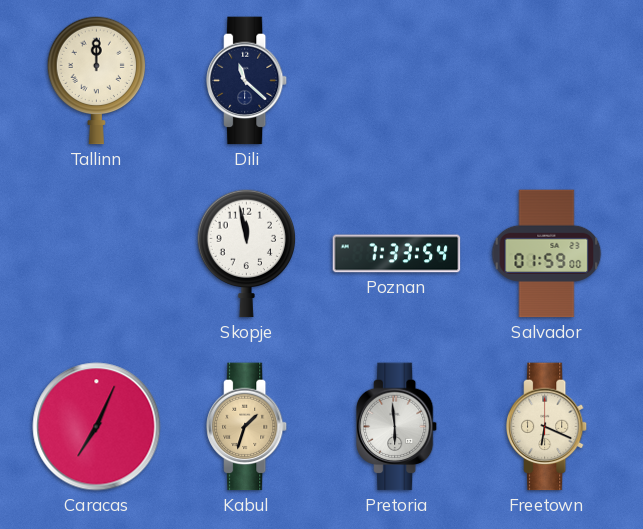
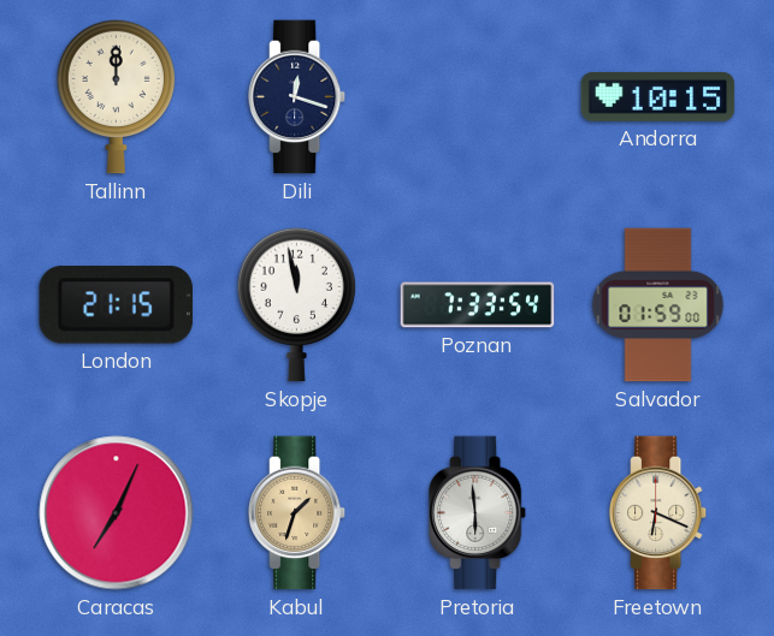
Dili: 11:22 -> 12:18
Andorra: none -> 10:15
London: none -> 21:15
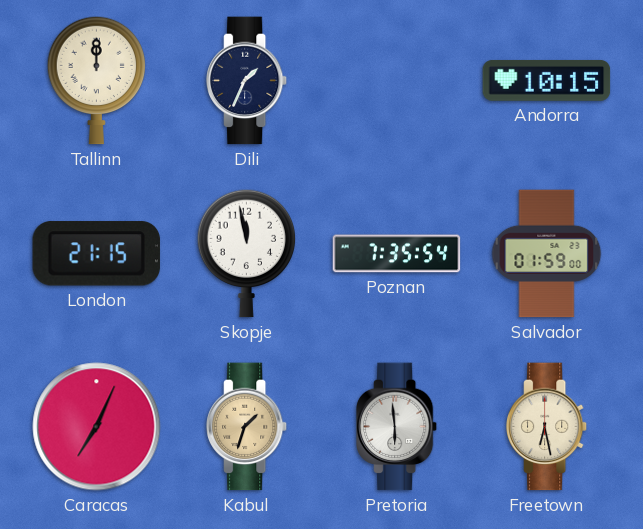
Dili: 12:18 -> 1:34
Poznan: 7:33 -> 7:35
Freetown: 6:19 -> 6:28
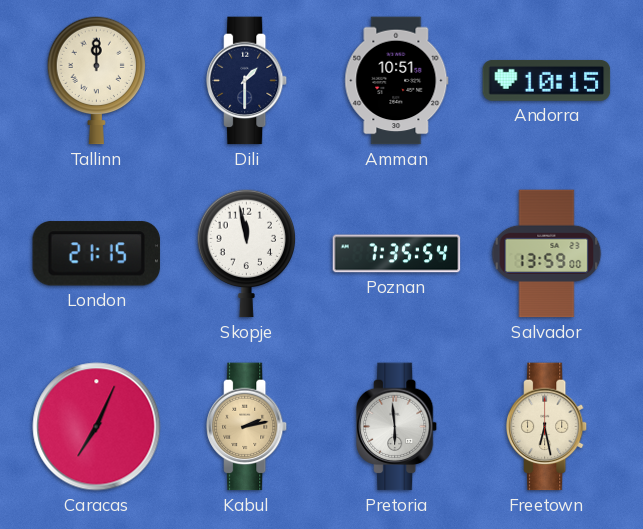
Dili: 1:34 -> 1:30
Amman: none -> 10:51
Salvador: 01:59 -> 13:59
Kabul: 1:33 -> 2:13
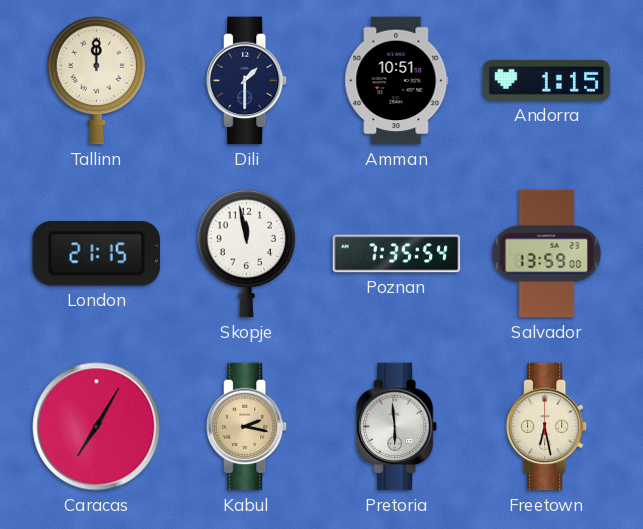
Andorra: 10:15 -> 1:15
Caracas: 7:04 -> 7:05
Kabul: 2:13 -> 2:17
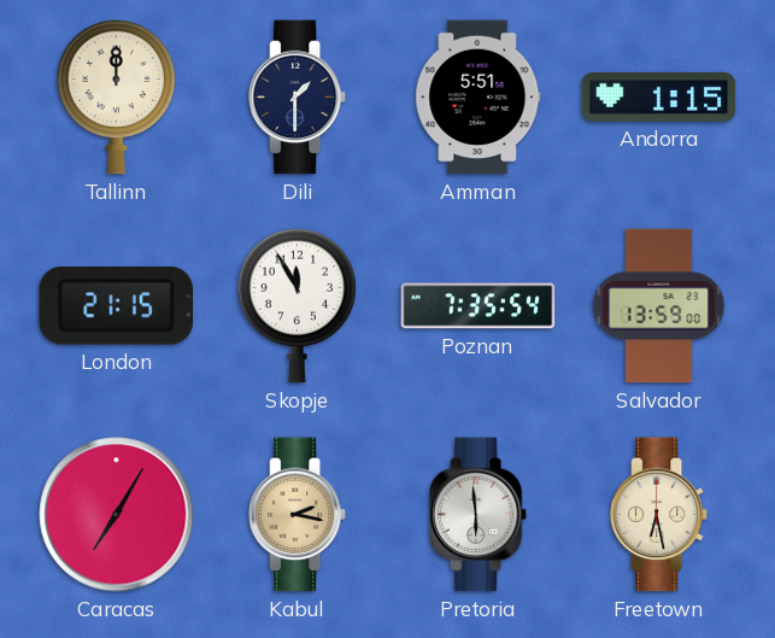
Amman: 10:51 -> 5:51
Skopje: 11:58 -> 11:55
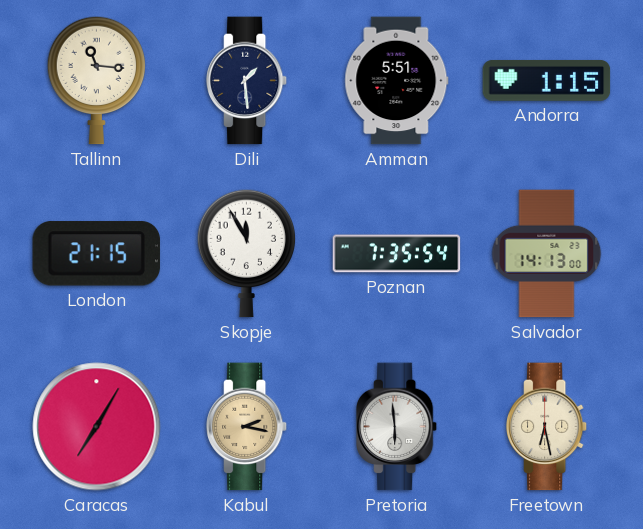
Tallinn: 12:00 -> 11:16
Dili: 1:30 -> 1:29
Salvador: 13:59 -> 14:13
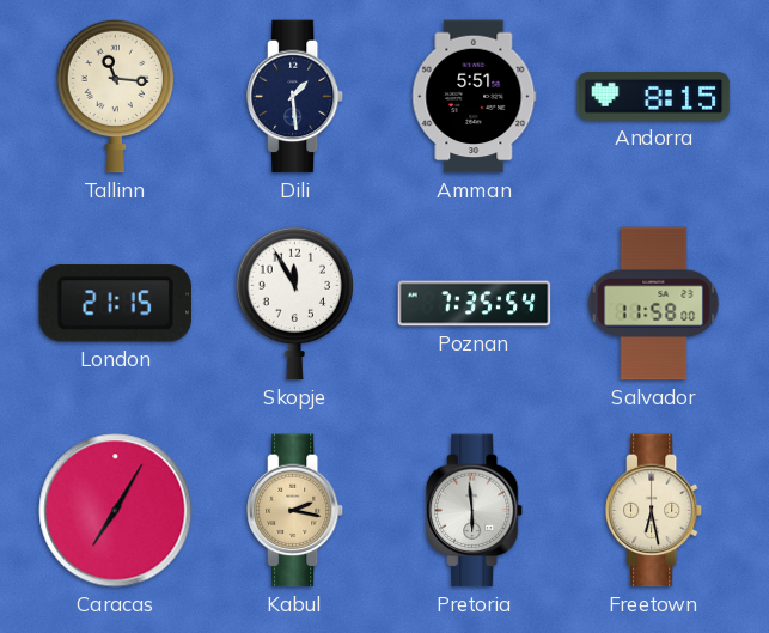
Andorra: 1:15 -> 8:15
Salvador: 14:13 -> 11:58
